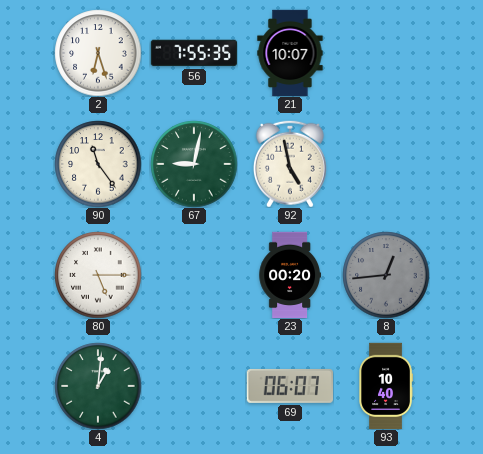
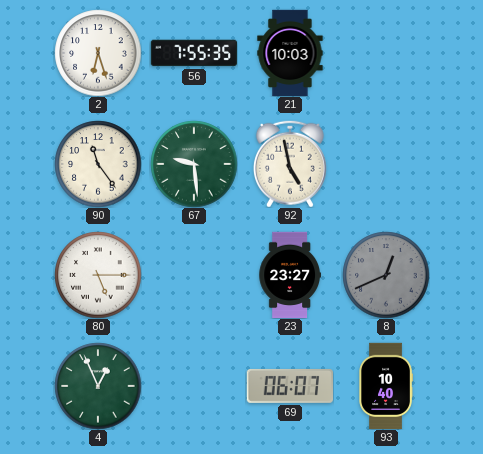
21: 10:07 -> 10:03
67: 9:02 -> 9:29
23: 00:20 -> 23:27
8: 12:44 -> 12:41
4: 1:01 -> 12:56
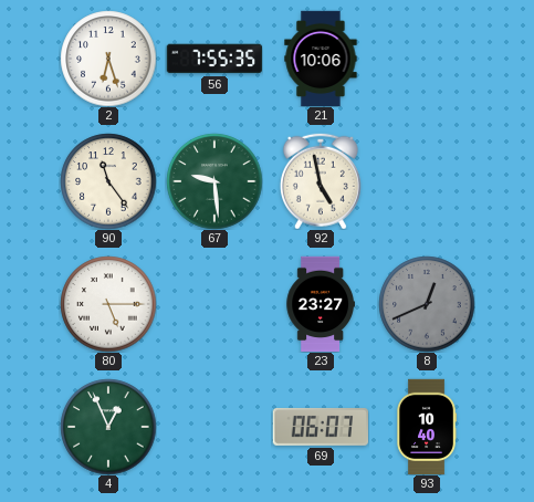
21: 10:03 -> 10:06
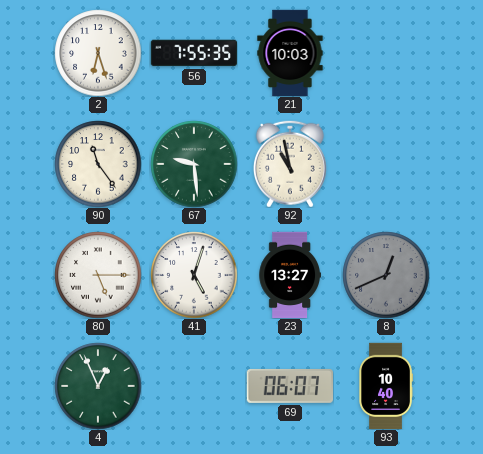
21: 10:06 -> 10:03
92: 4:58 -> 10:58
41: none -> 5:03
23: 23:27 -> 13:27
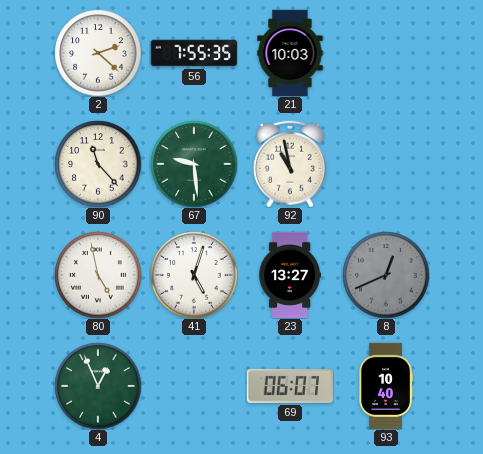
2: 6:27 -> 2:22
90: 11:24 -> 11:23
80: 5:15 -> 4:58
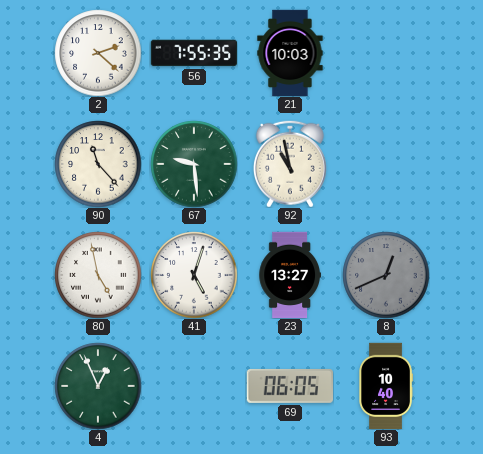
69: 06:07 -> 06:05
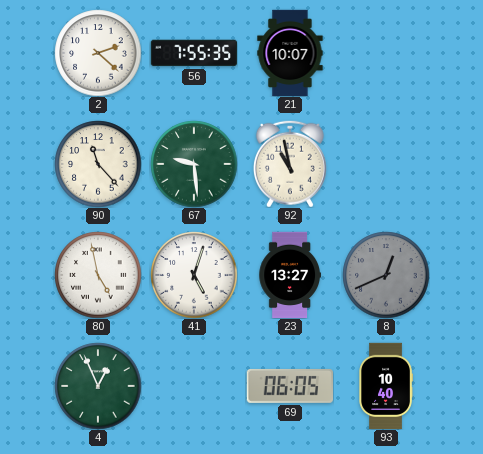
21: 10:03 -> 10:07
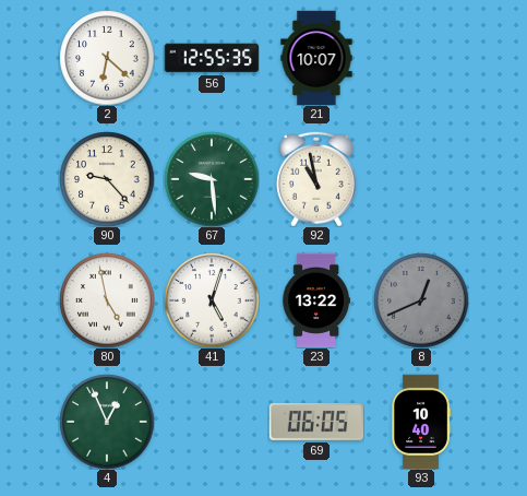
2: 2:22 -> 6:22
56: 7:55 -> 12:55
90: 11:23 -> 9:23
23: 13:27 -> 13:22
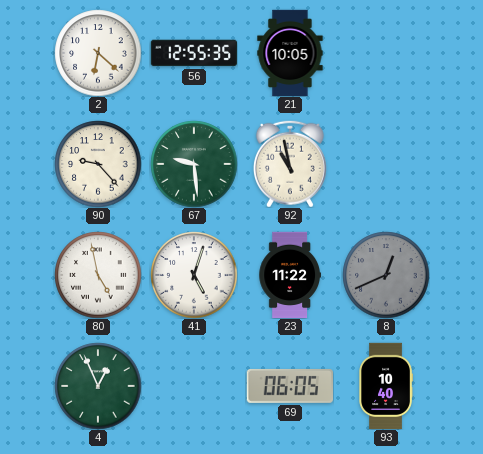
21: 10:07 -> 10:05
23: 13:22 -> 11:22
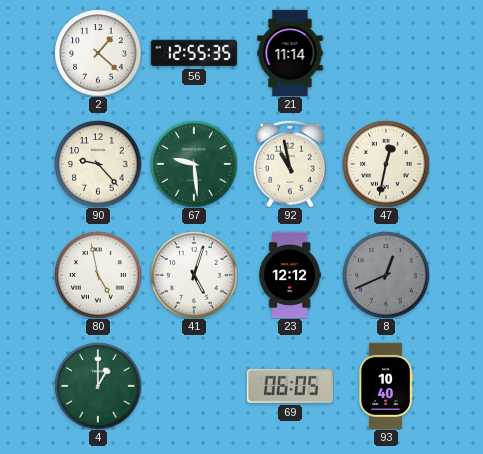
2: 6:22 -> 1:22
21: 10:05 -> 11:14
47: none -> 12:32
23: 11:22 -> 12:12
4: 12:56 -> 1:00
